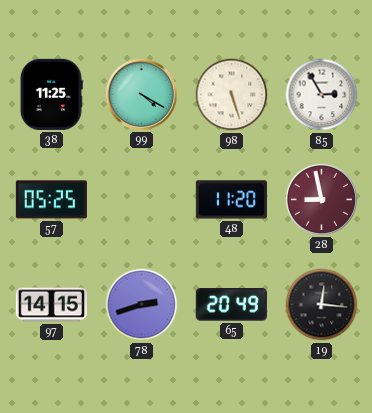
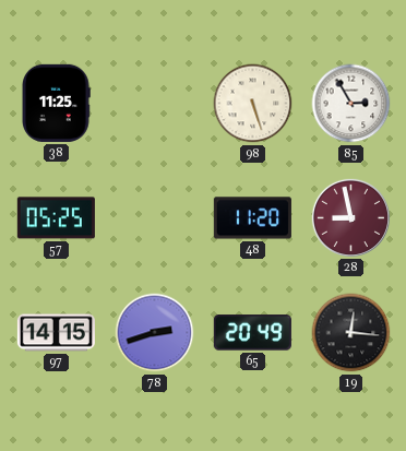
99: 4:20 -> none
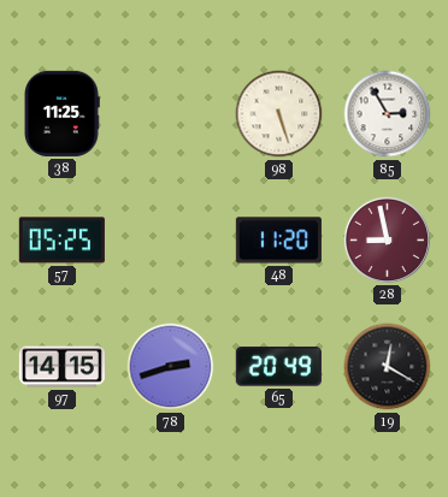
19: 12:16 -> 12:20
